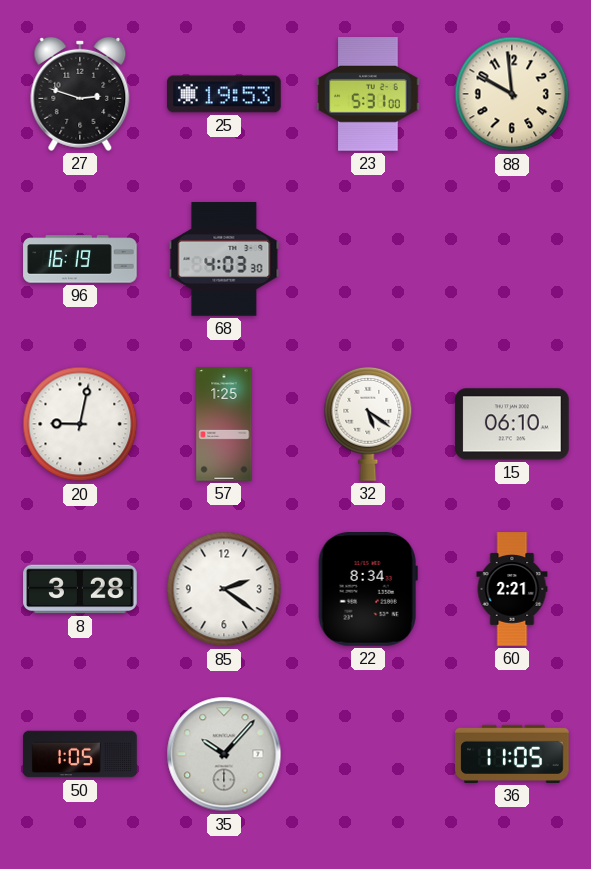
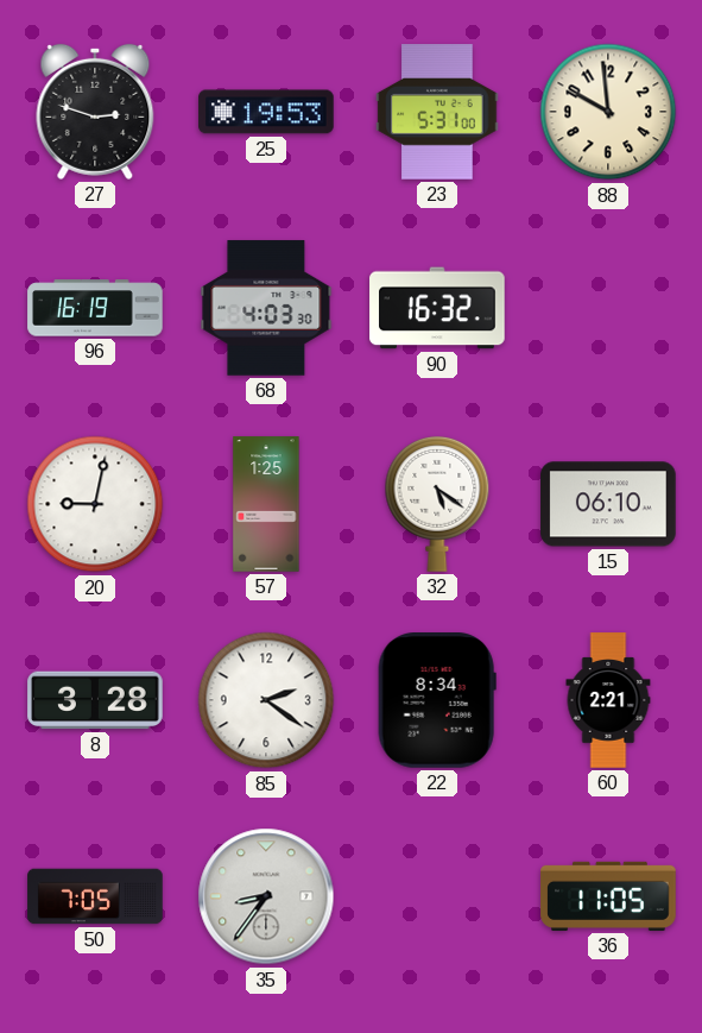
90: none -> 16:32
50: 1:05 -> 7:05
35: 10:07 -> 8:36
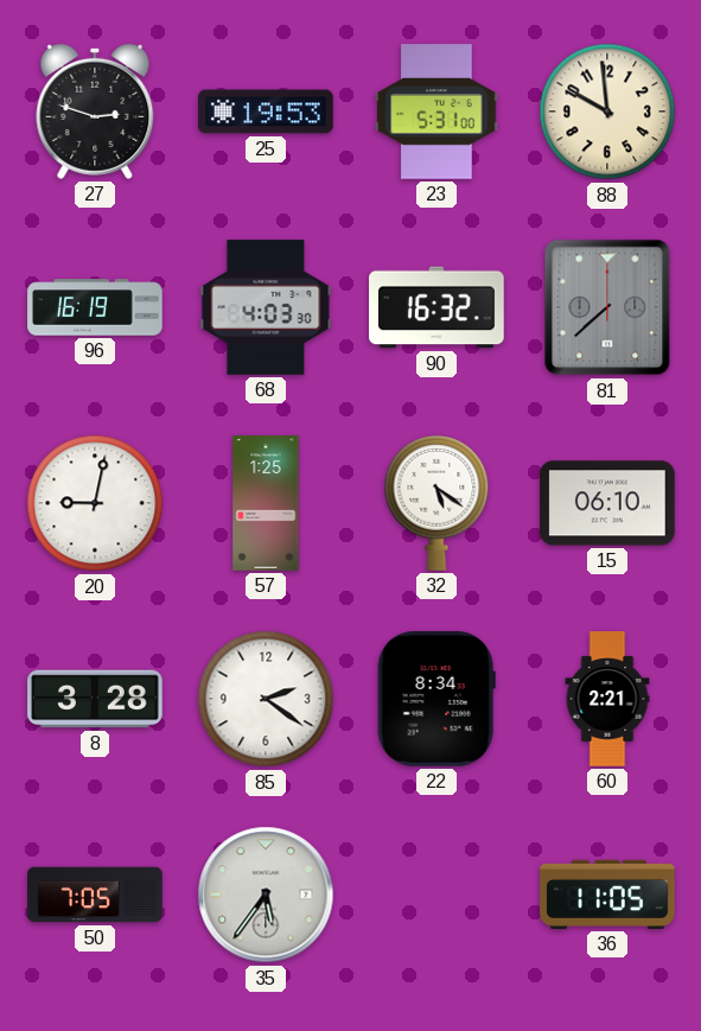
81: none -> 7:38
35: 8:36 -> 5:36
